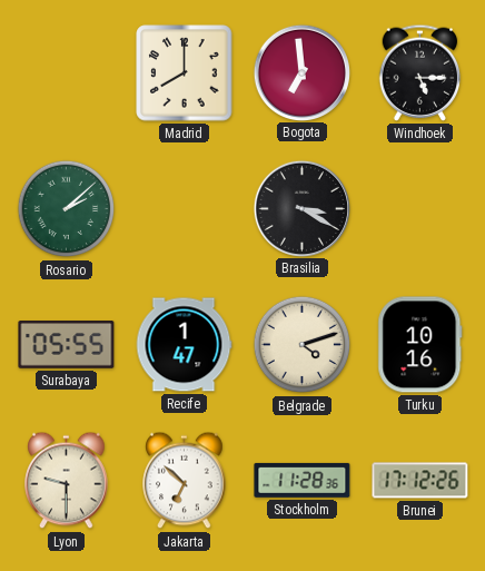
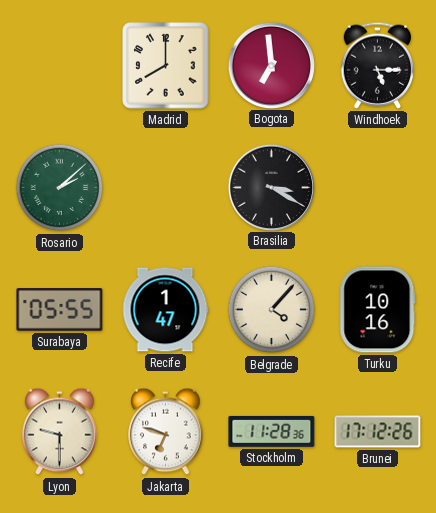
Belgrade: 4:12 -> 4:07
Jakarta: 6:52 -> 6:48
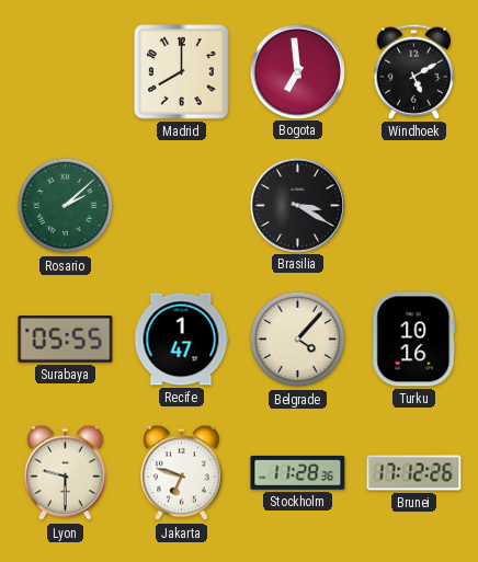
Windhoek: 5:15 -> 5:10
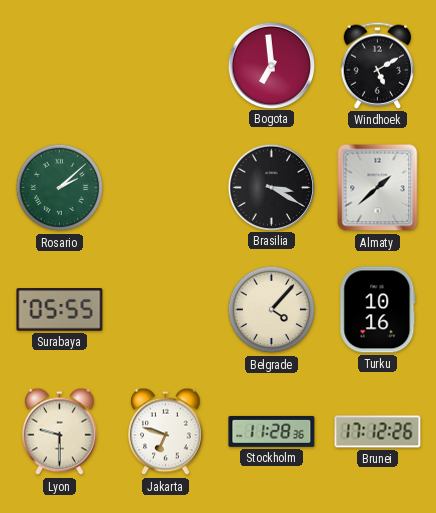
Madrid: 8:00 -> none
Almaty: none -> 1:38
Recife: 1:47 -> none
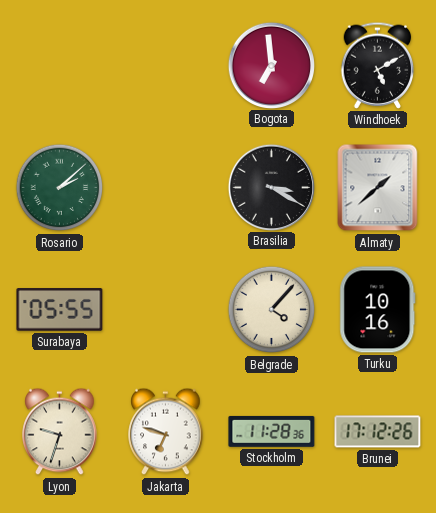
Lyon: 9:30 -> 9:33
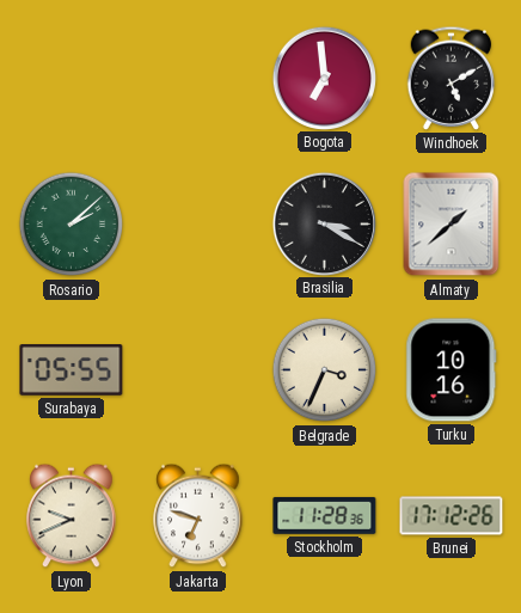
Belgrade: 4:07 -> 3:34
Lyon: 9:33 -> 9:41
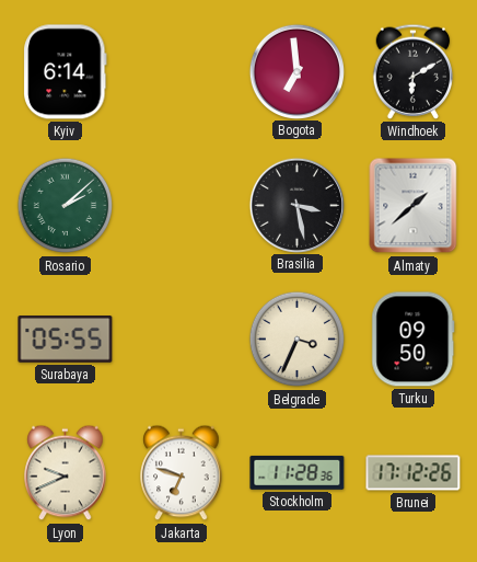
Kyiv: none -> 6:14
Windhoek: 5:10 -> 6:10
Brasilia: 3:20 -> 3:28
Turku: 10:16 -> 09:50
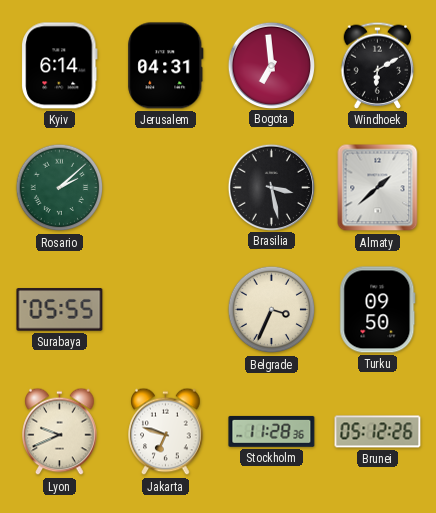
Jerusalem: none -> 04:31
Brunei: 17:12 -> 05:12
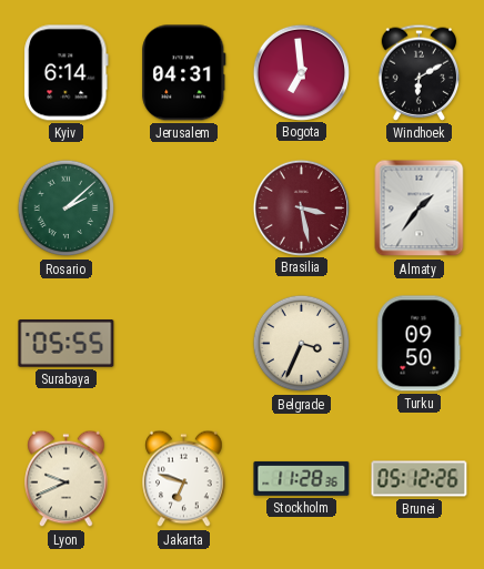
Brasilia dial: black -> burgundy
Almaty: 1:38 -> 1:36
